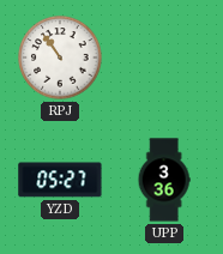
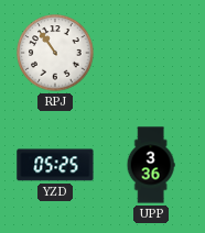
YZD: 05:27 -> 05:25
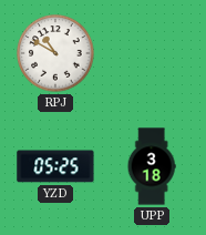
RPJ: 10:54 -> 10:50
UPP: 3:36 -> 3:18
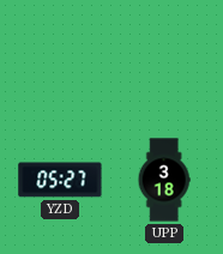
RPJ: 10:50 -> none
YZD: 05:25 -> 05:27
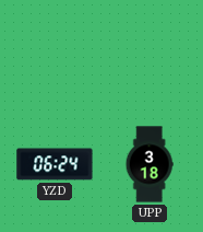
YZD: 05:27 -> 06:24
